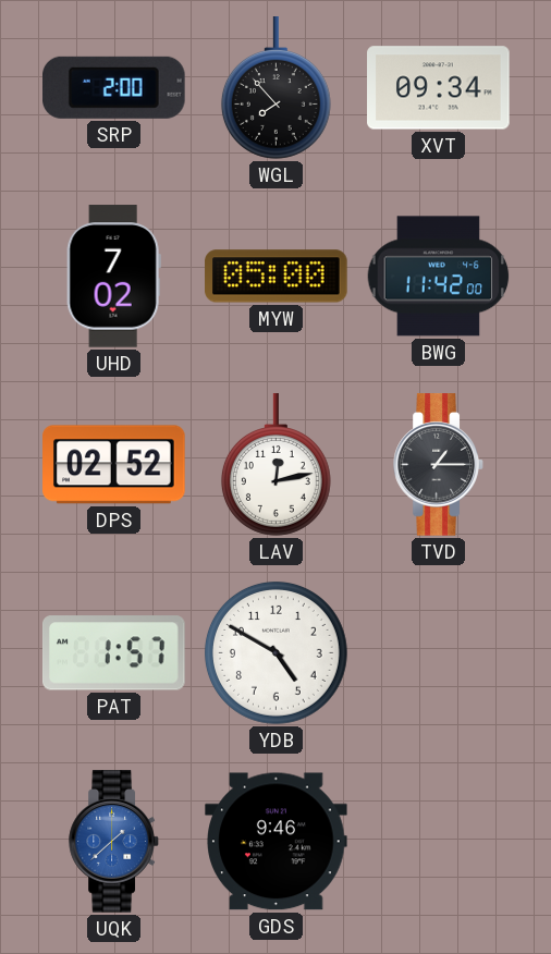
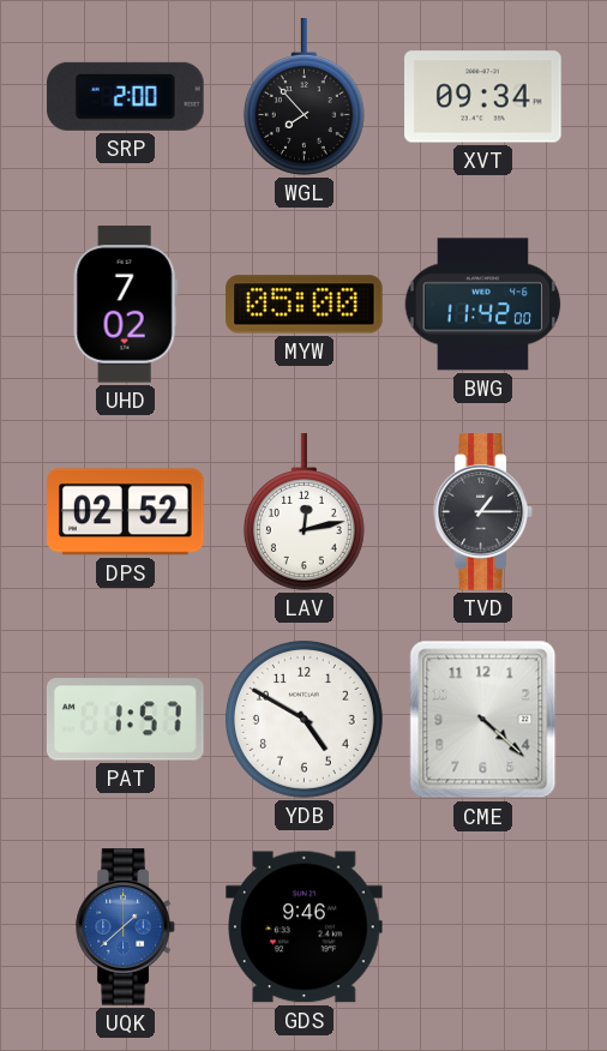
CME: none -> 4:22
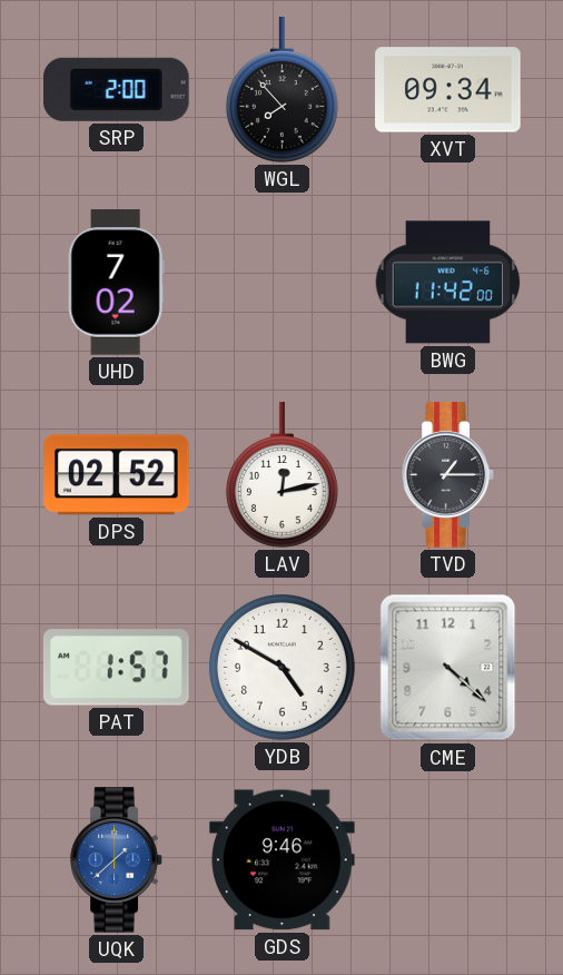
MYW: 05:00 -> none
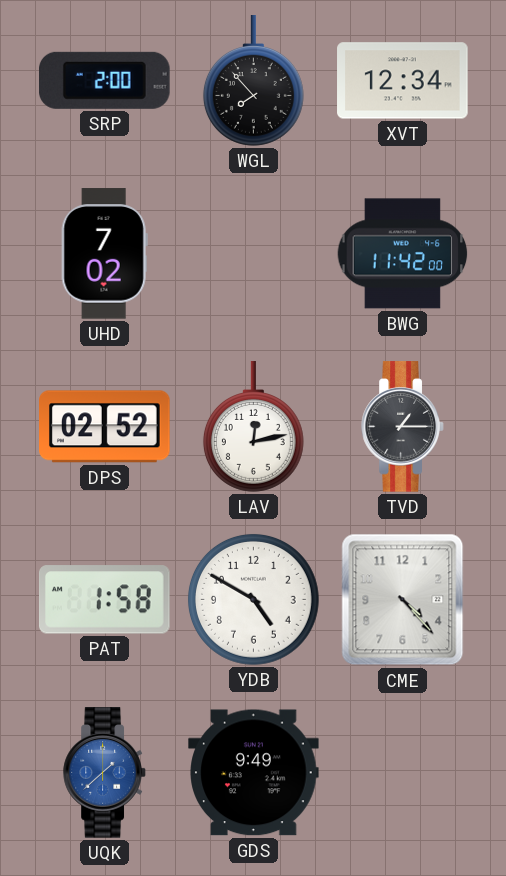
XVT: 09:34 -> 12:34
PAT: 1:57 -> 1:58
CME: 4:22 -> 4:23
GDS: 9:46 -> 9:49
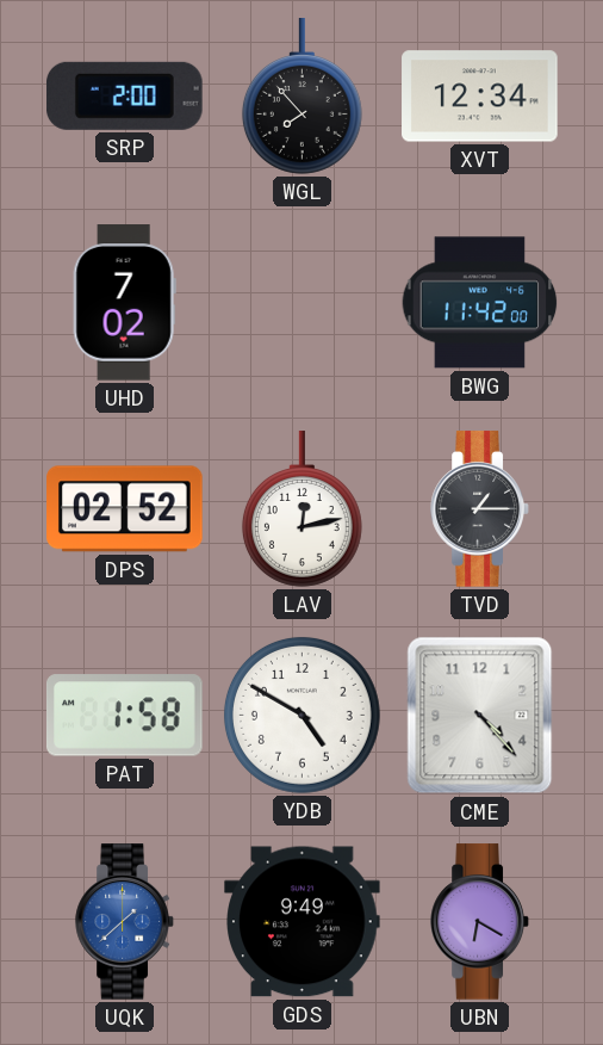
UBN: none -> 6:20
